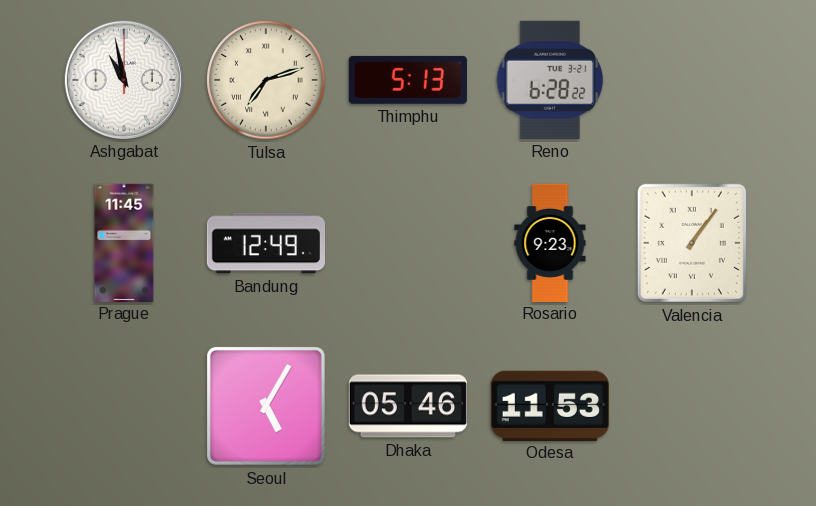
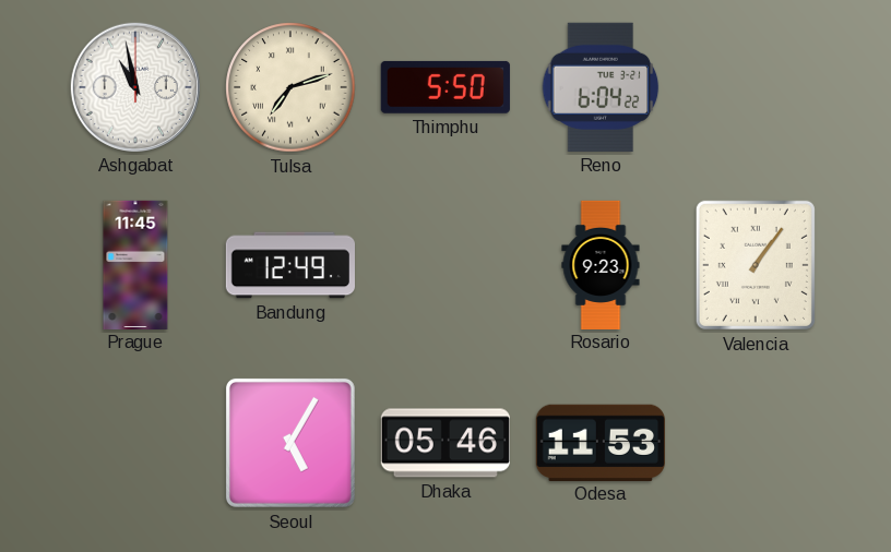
Thimphu: 5:13 -> 5:50
Reno: 6:28 -> 6:04
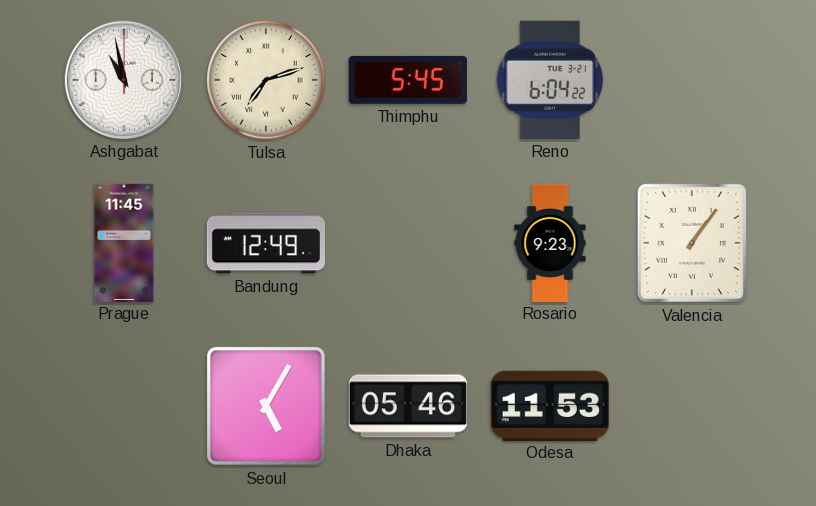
Thimphu: 5:50 -> 5:45
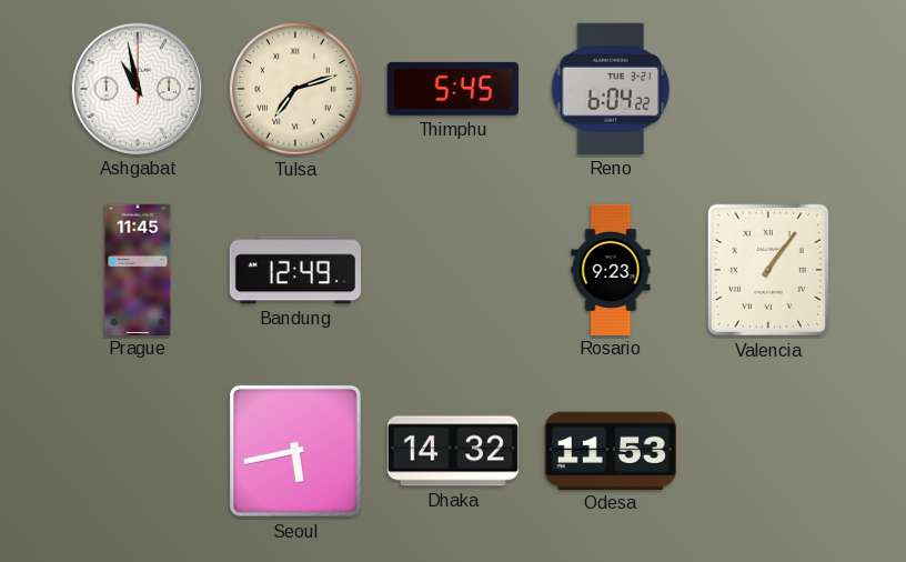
Seoul: 5:05 -> 5:43
Dhaka: 05:46 -> 14:32
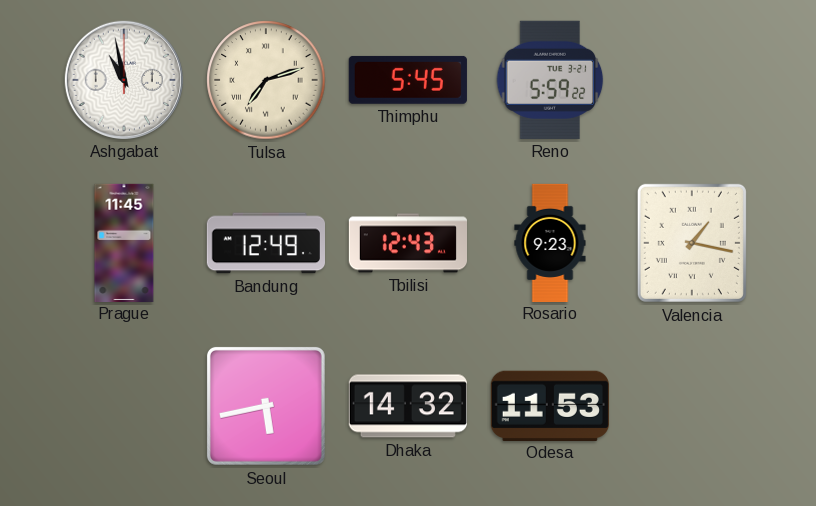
Reno: 6:04 -> 5:59
Tbilisi: none -> 12:43
Valencia: 1:06 -> 1:17
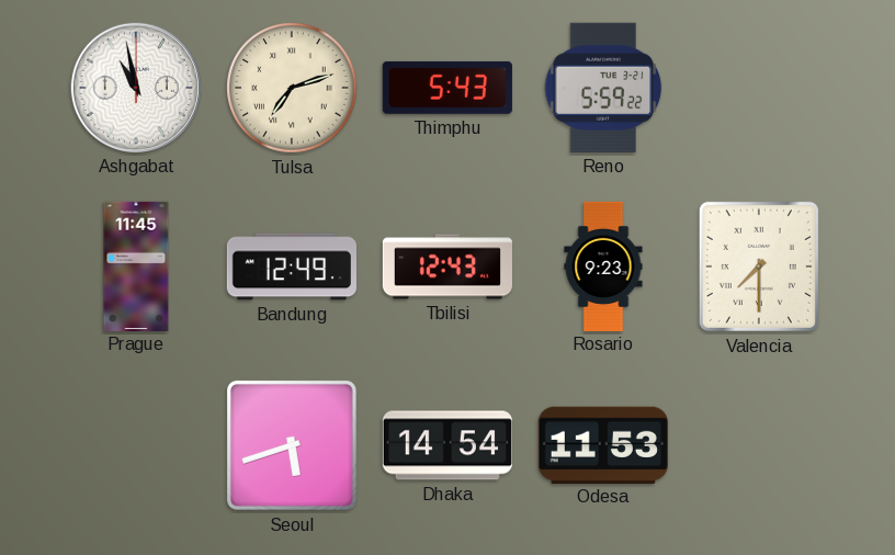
Thimphu: 5:45 -> 5:43
Valencia: 1:17 -> 7:30
Seoul: 5:43 -> 5:42
Dhaka: 14:32 -> 14:54
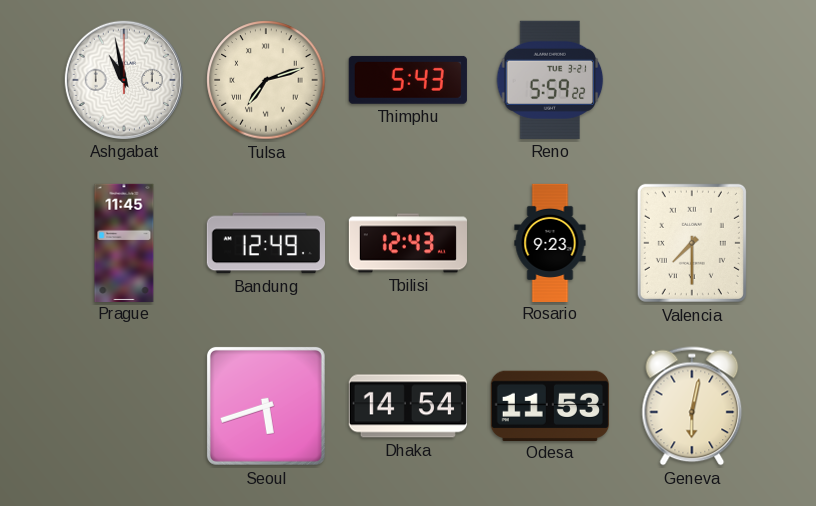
Geneva: none -> 6:02
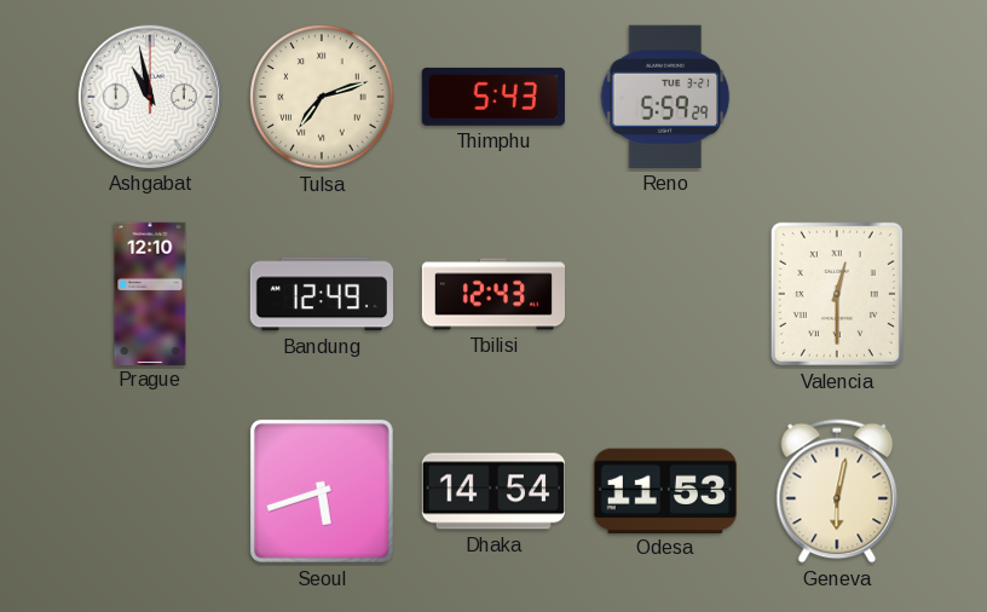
Reno: 5:59:22 -> 5:59:29
Prague: 11:45 -> 12:10
Rosario: 9:23 -> none
Valencia: 7:30 -> 12:30
